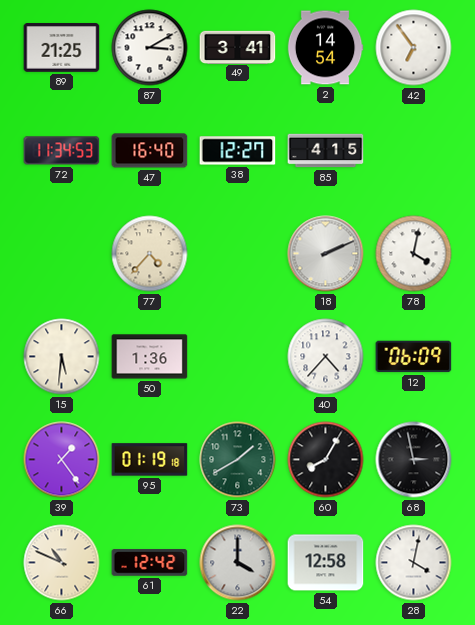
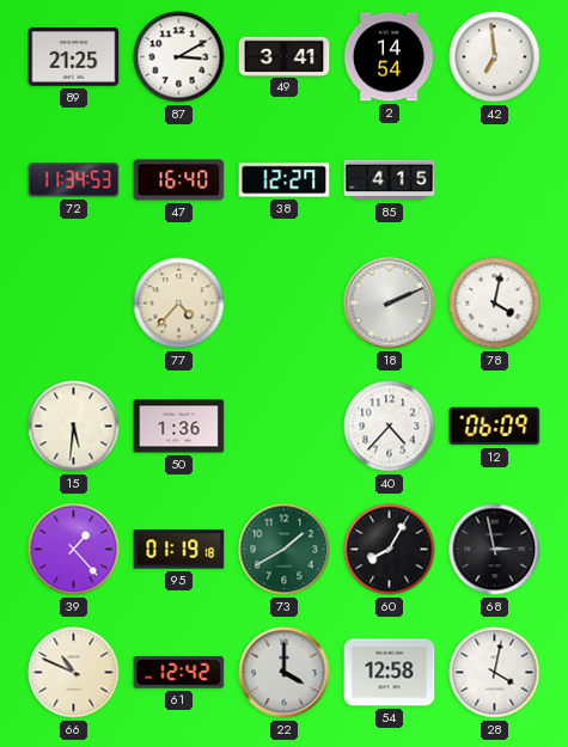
42: 6:54 -> 6:59
39: 1:24 -> 1:23
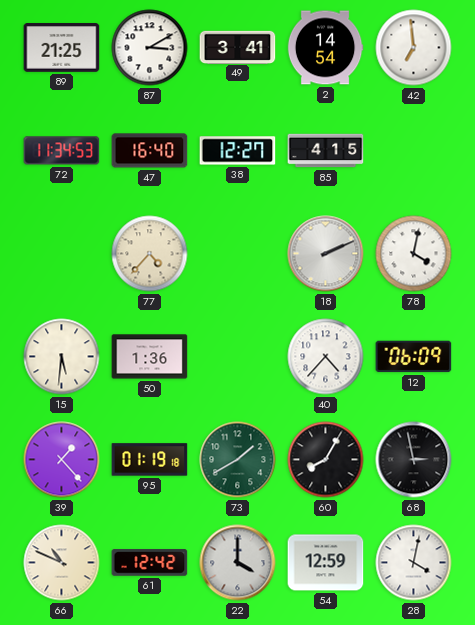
54: 12:58 -> 12:59
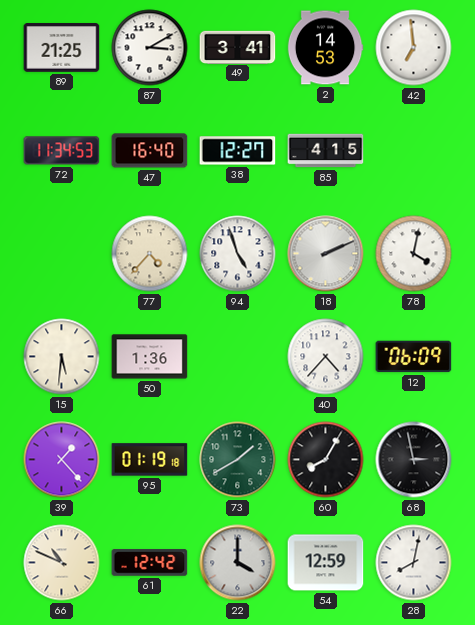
2: 14:54 -> 14:53
94: none -> 4:57
28: 4:02 -> 8:02
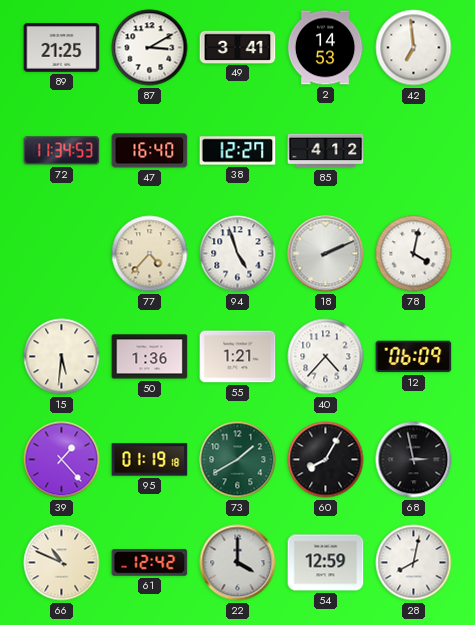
85: 4:15 -> 4:12
55: none -> 1:21
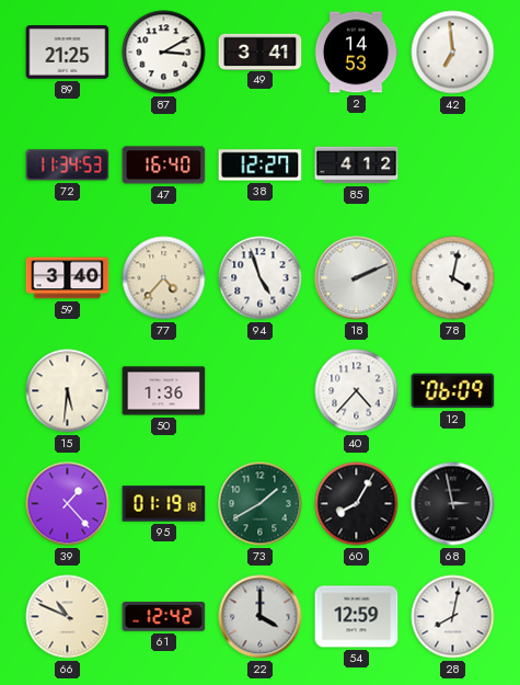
59: none -> 3:40
55: 1:21 -> none
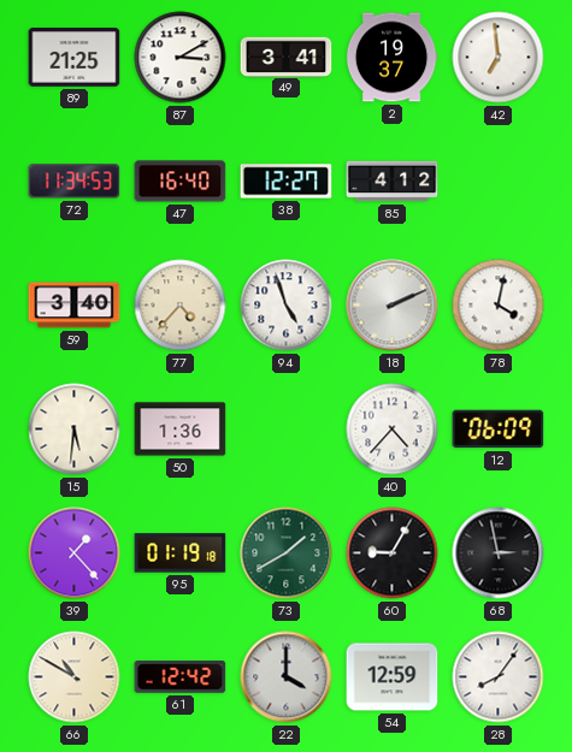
2: 14:53 -> 19:37
60: 8:05 -> 9:05
66: 10:49 -> 10:50
28: 8:02 -> 8:06
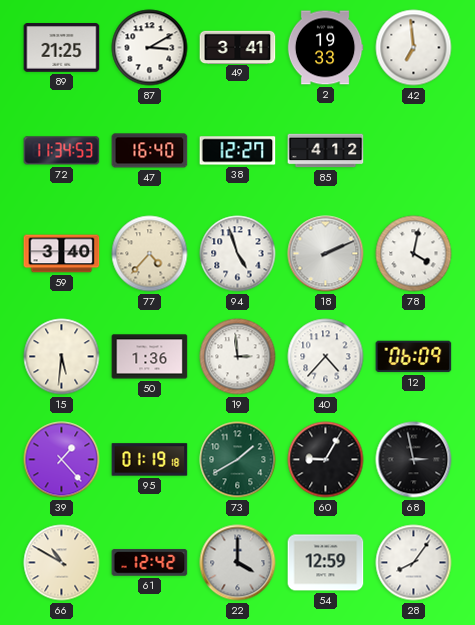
2: 19:37 -> 19:33
19: none -> 2:59
